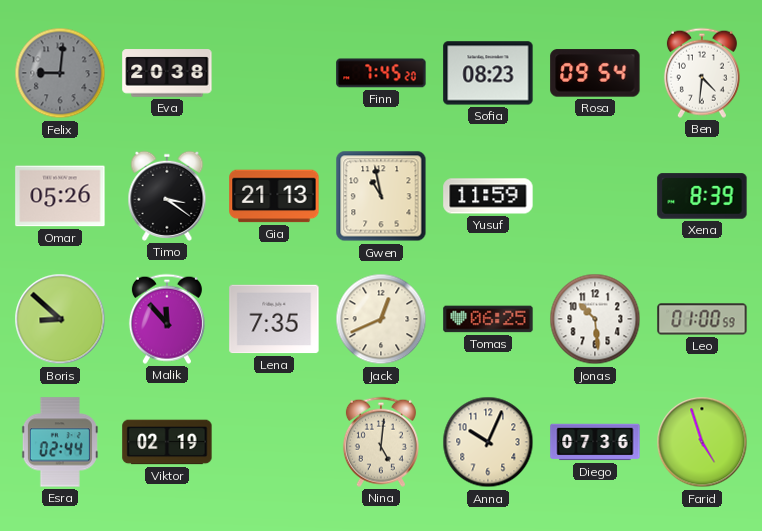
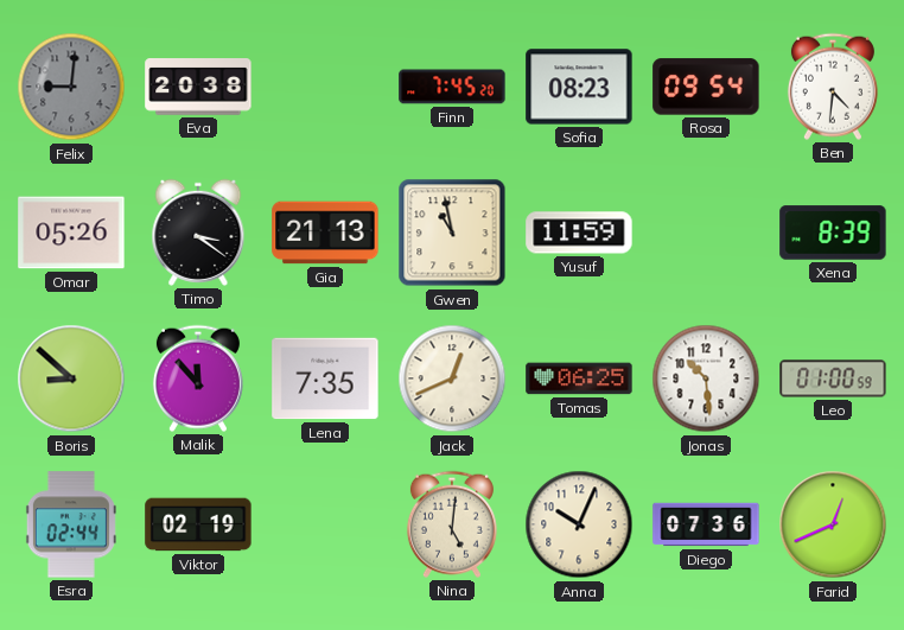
Farid: 4:57 -> 12:41
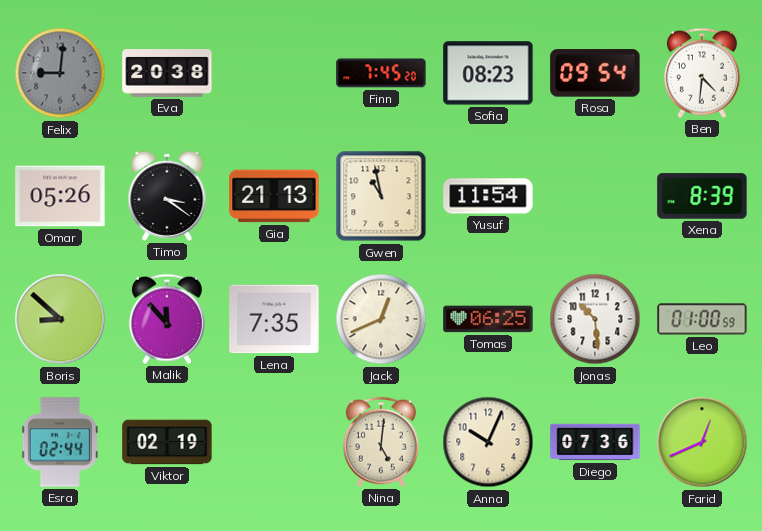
Yusuf: 11:59 -> 11:54
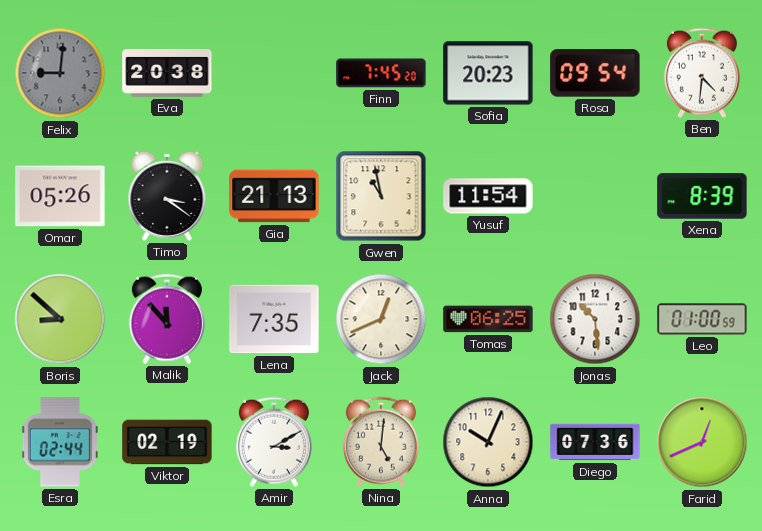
Sofia: 08:23 -> 20:23
Amir: none -> 3:10
